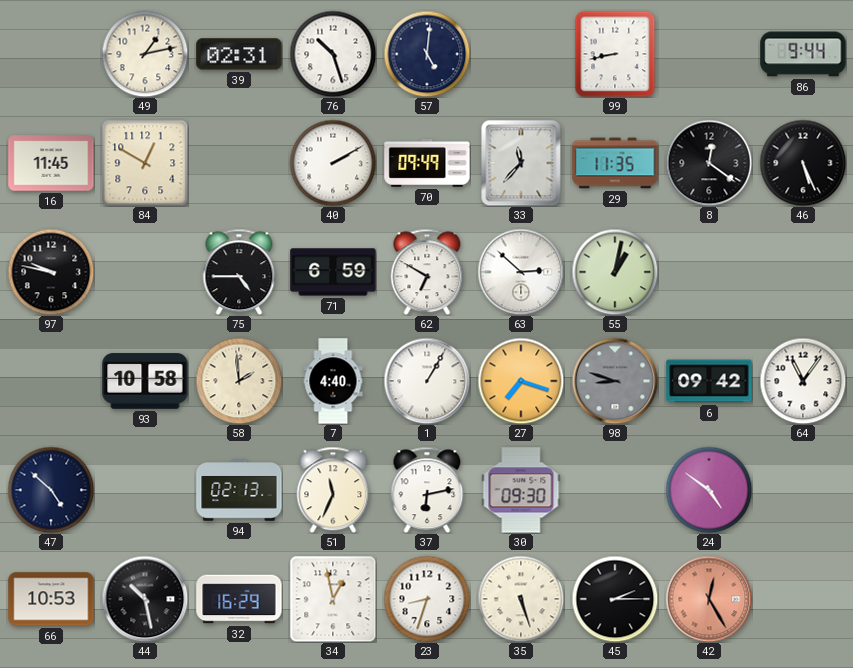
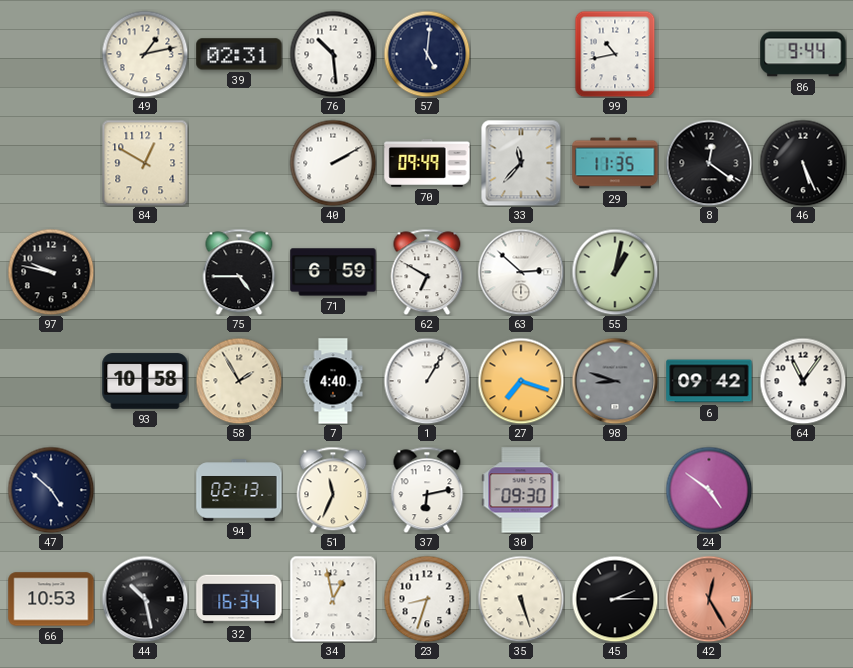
76: 10:27 -> 10:29
99: 8:43 -> 10:43
16: 11:45 -> none
58: 1:59 -> 1:55
32: 16:29 -> 16:34
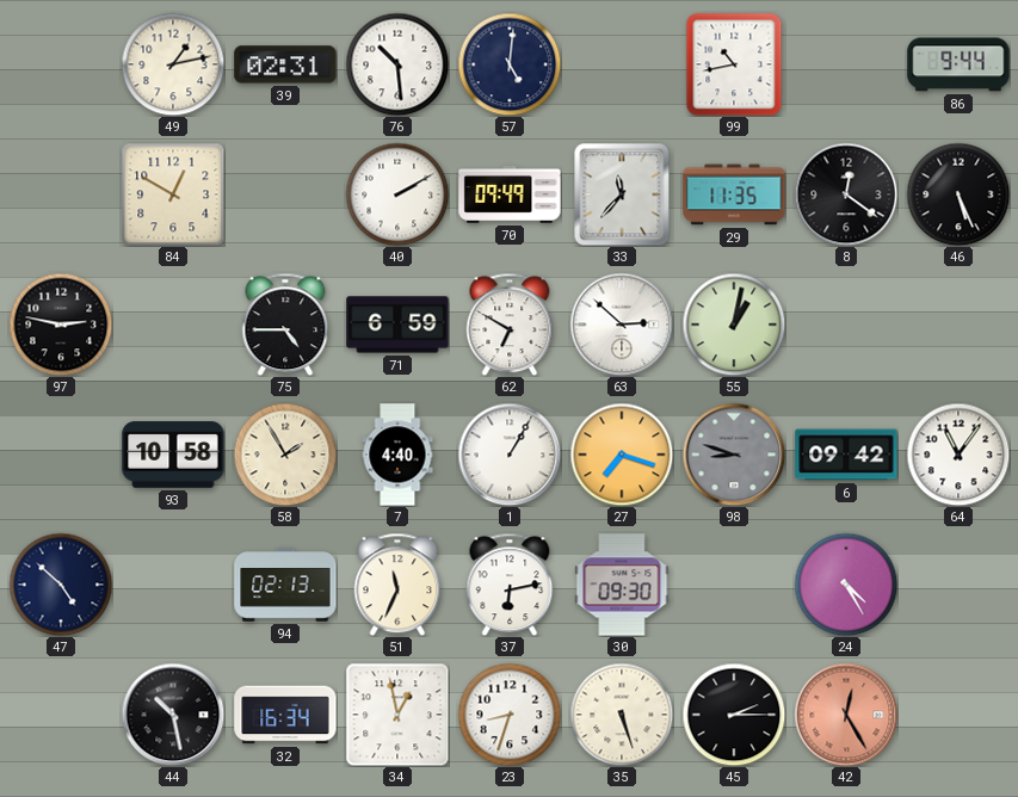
97: 9:47 -> 2:47
24: 4:51 -> 4:25
66: 10:53 -> none
